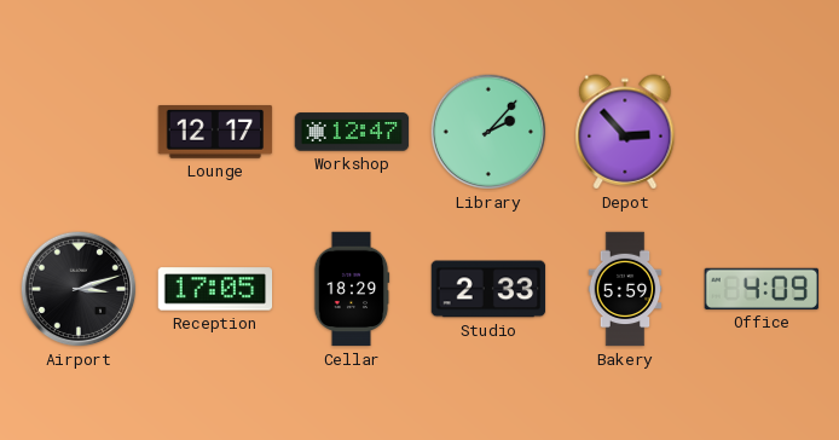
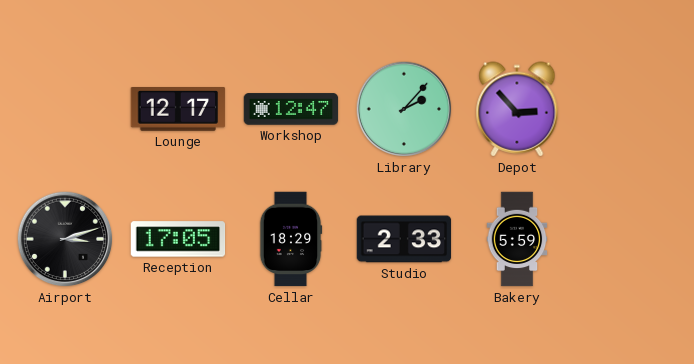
Office: 4:09 -> none
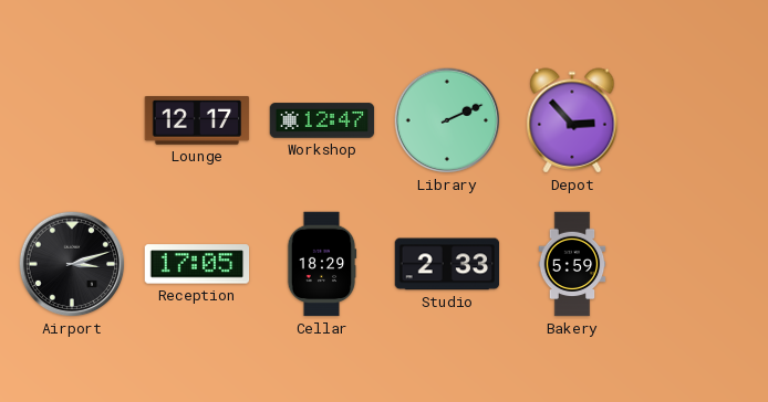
Library: 2:07 -> 2:11
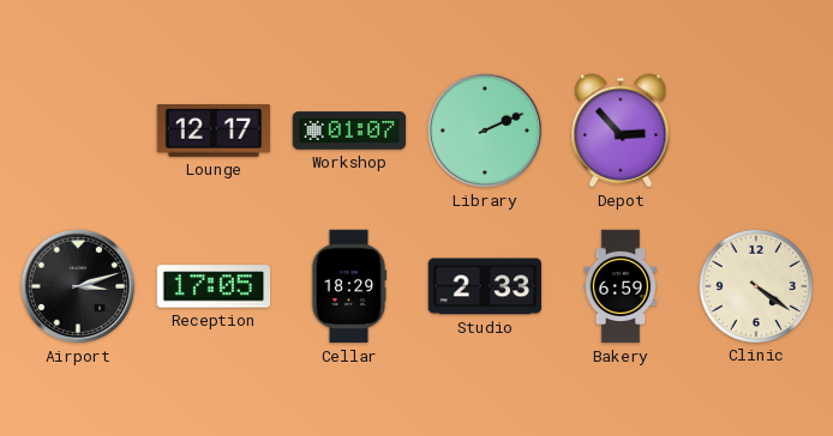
Workshop: 12:47 -> 01:07
Bakery: 5:59 -> 6:59
Clinic: none -> 4:21
